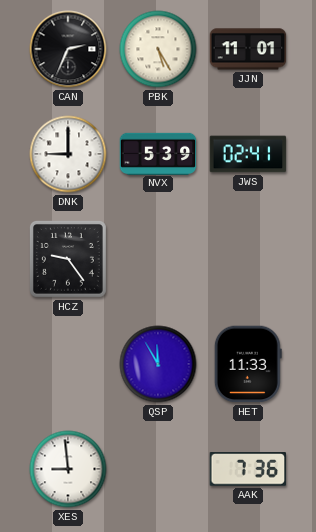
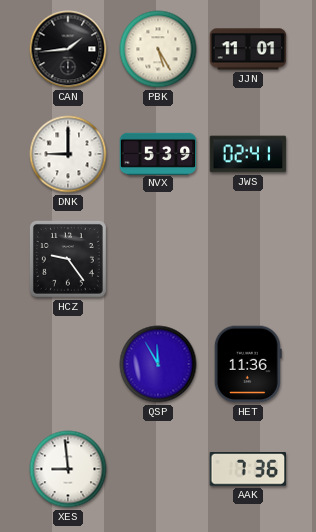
CAN: 2:34 -> 1:44
HET: 11:33 -> 11:36
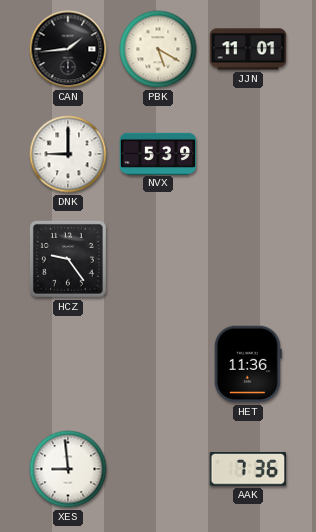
PBK: 5:25 -> 5:20
JWS: 02:41 -> none
QSP: 11:55 -> none
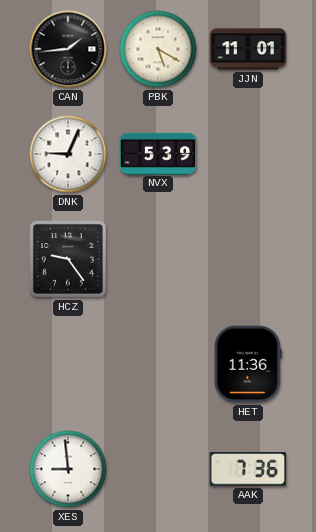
DNK: 9:00 -> 9:04
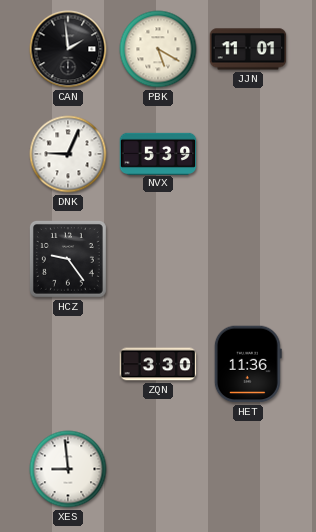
CAN: 1:44 -> 1:59
ZQN: none -> 3:30
AAK: 7:36 -> none
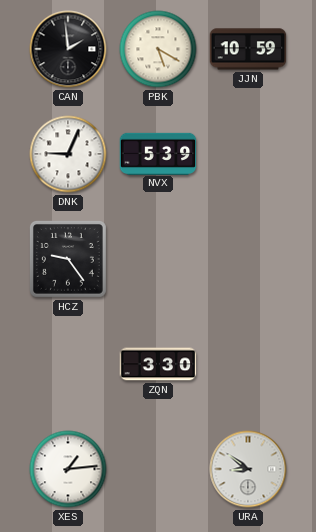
JJN: 11:01 -> 10:59
HET: 11:36 -> none
XES: 8:59 -> 1:14
URA: none -> 8:51
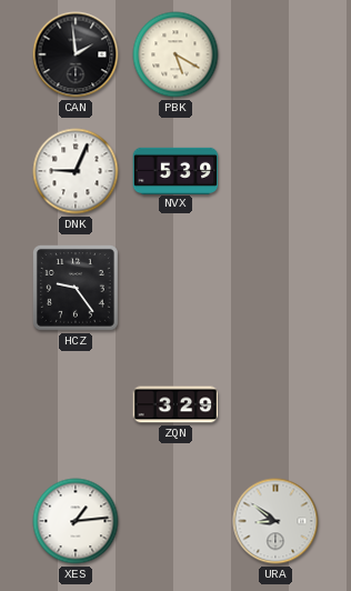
JJN: 10:59 -> none
ZQN: 3:30 -> 3:29
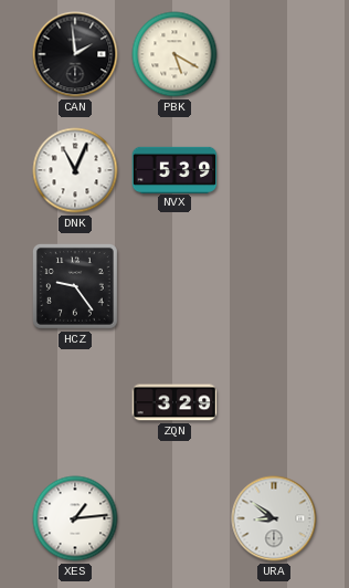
DNK: 9:04 -> 11:04
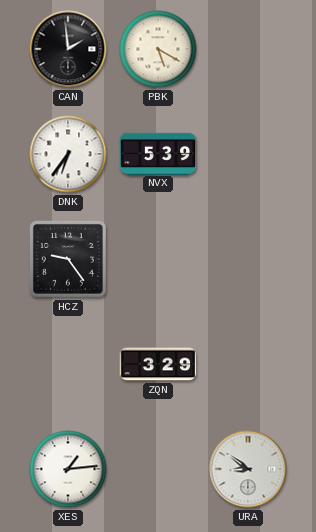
DNK: 11:04 -> 6:36
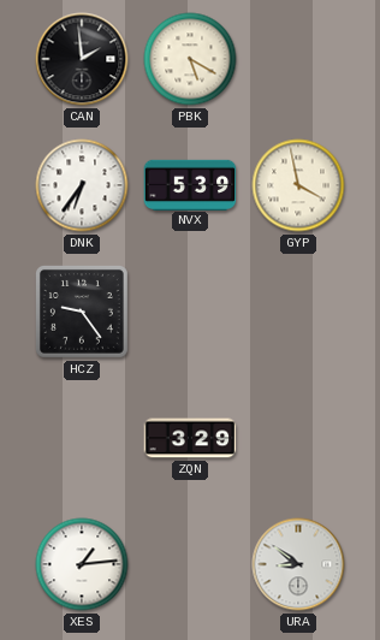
GYP: none -> 3:58
